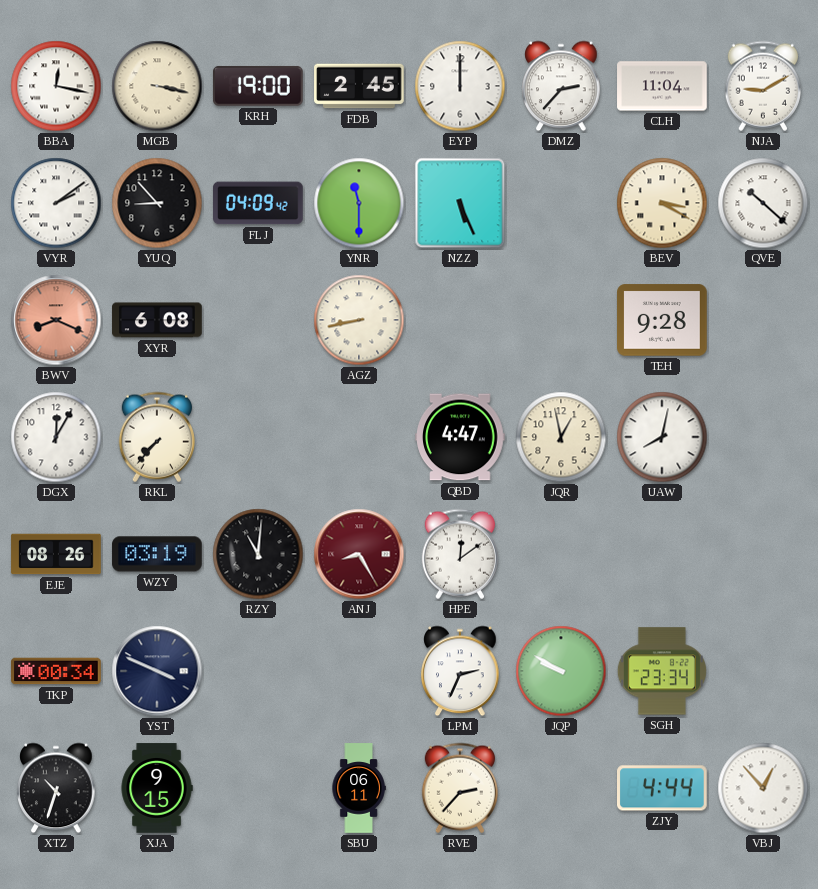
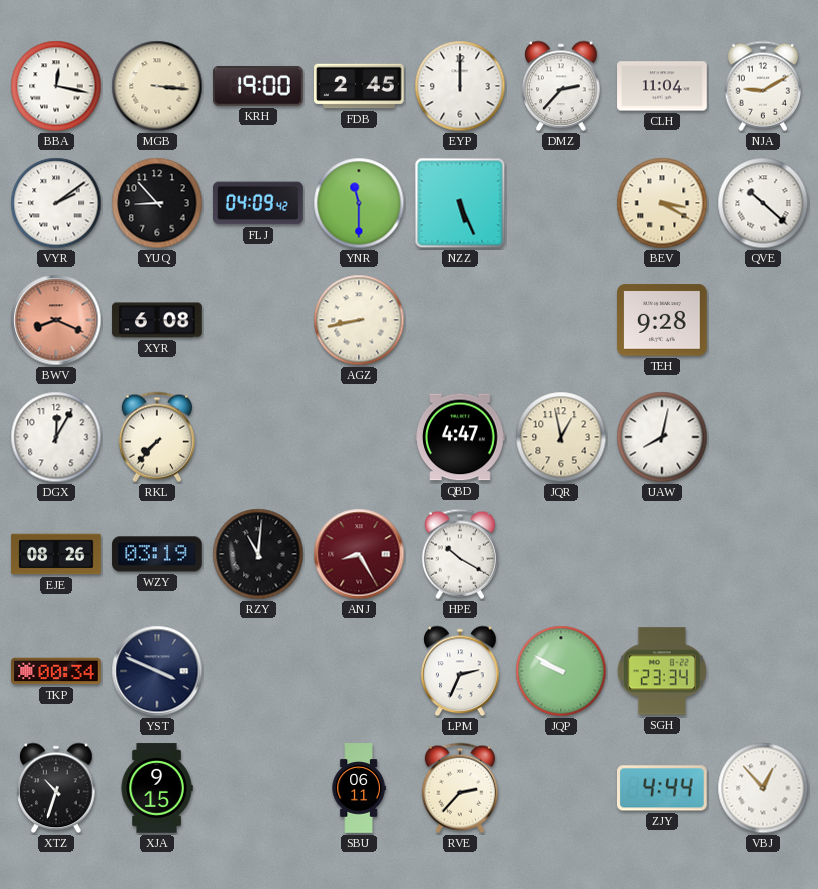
MGB: 3:17 -> 3:16
HPE: 12:09 -> 10:20
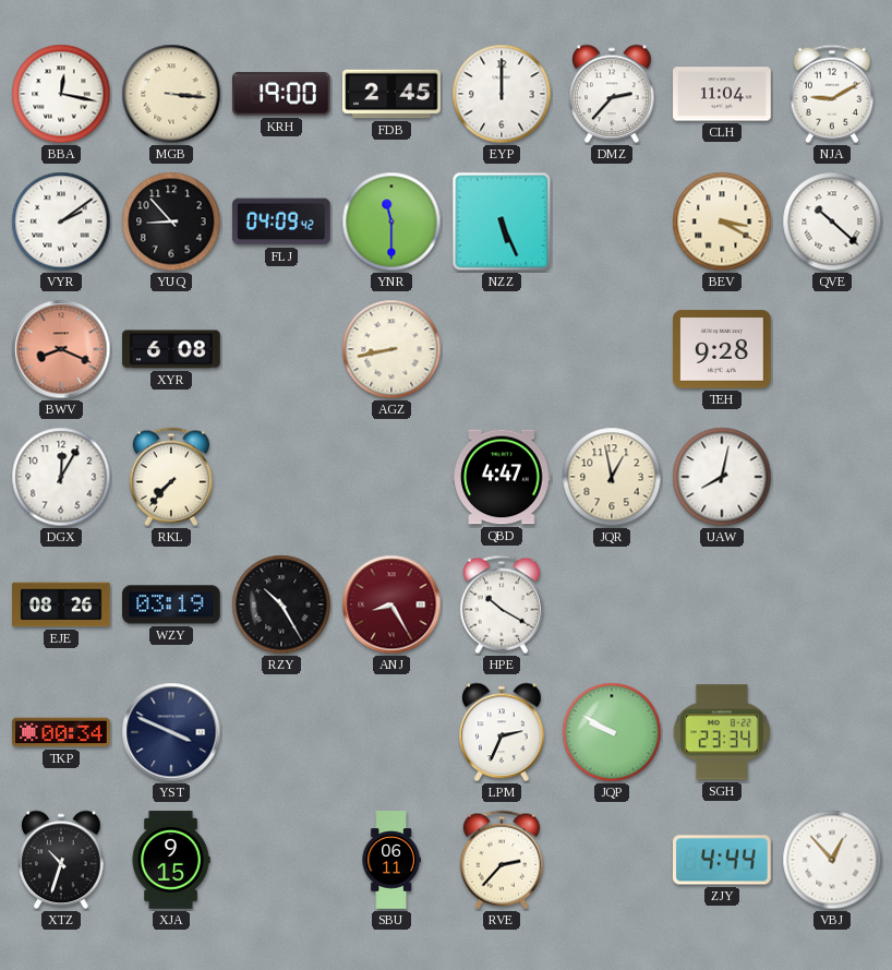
RZY: 11:01 -> 10:25
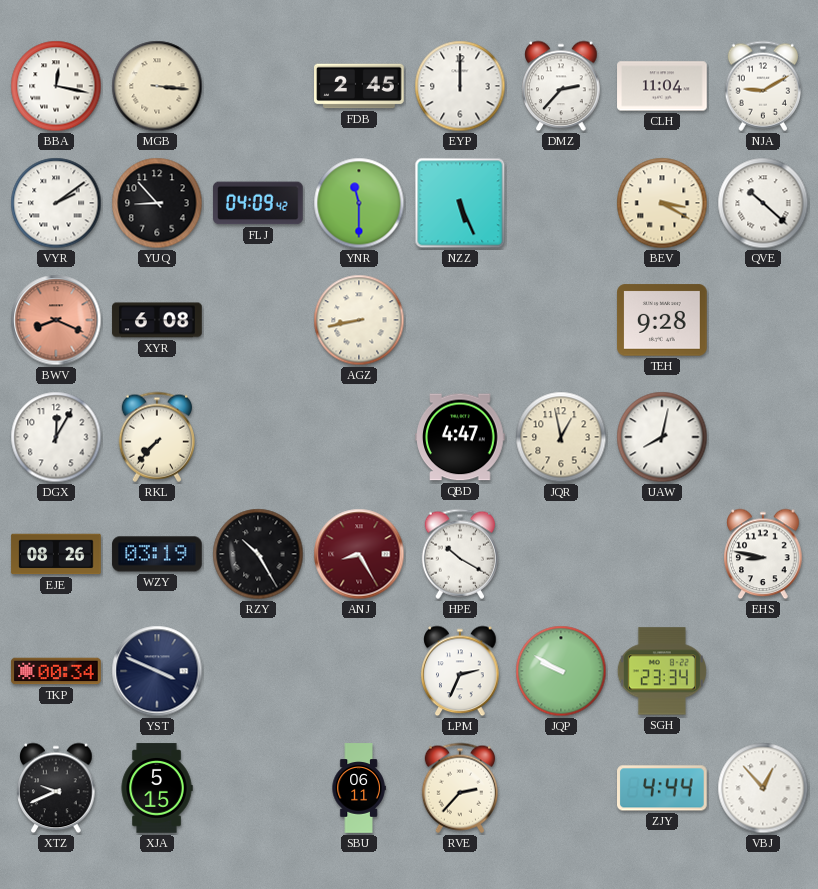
KRH: 19:00 -> none
EHS: none -> 8:47
XTZ: 10:33 -> 9:41
XJA: 9:15 -> 5:15
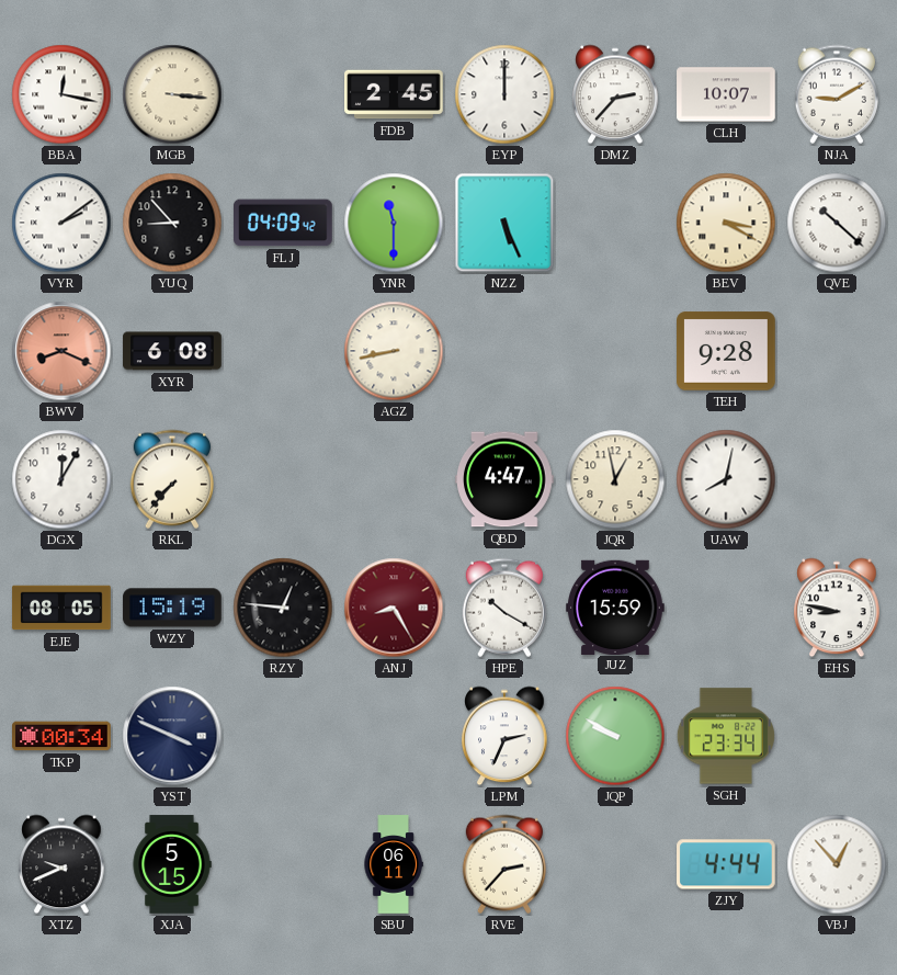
CLH: 11:04 -> 10:07
EJE: 08:26 -> 08:05
WZY: 03:19 -> 15:19
RZY: 10:25 -> 12:46
JUZ: none -> 15:59
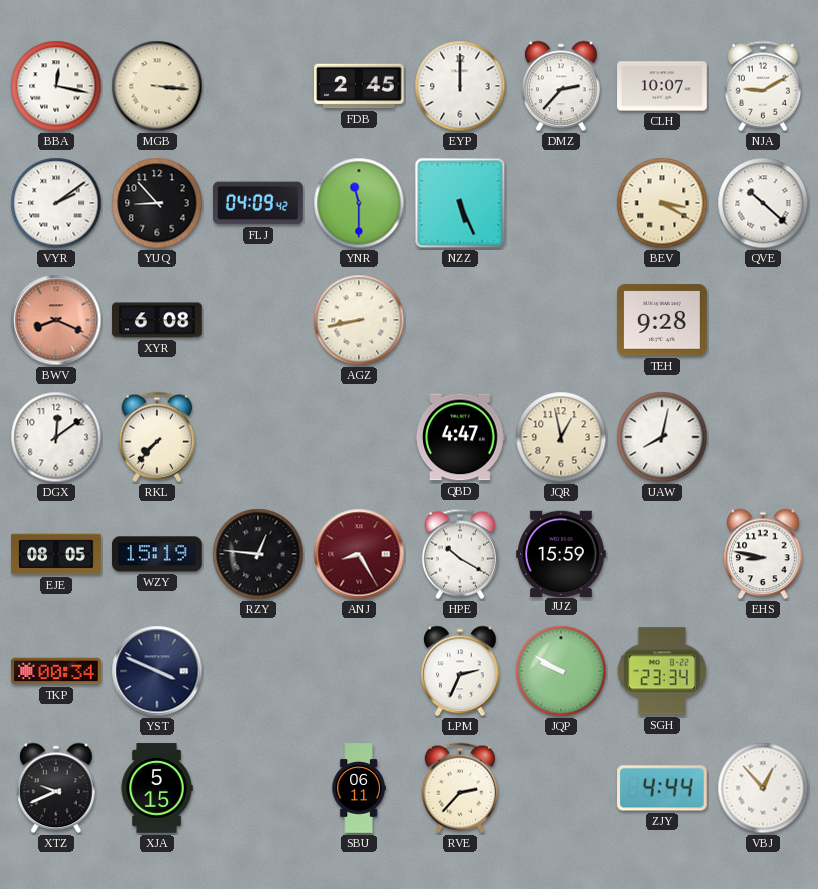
DGX: 12:05 -> 12:09
